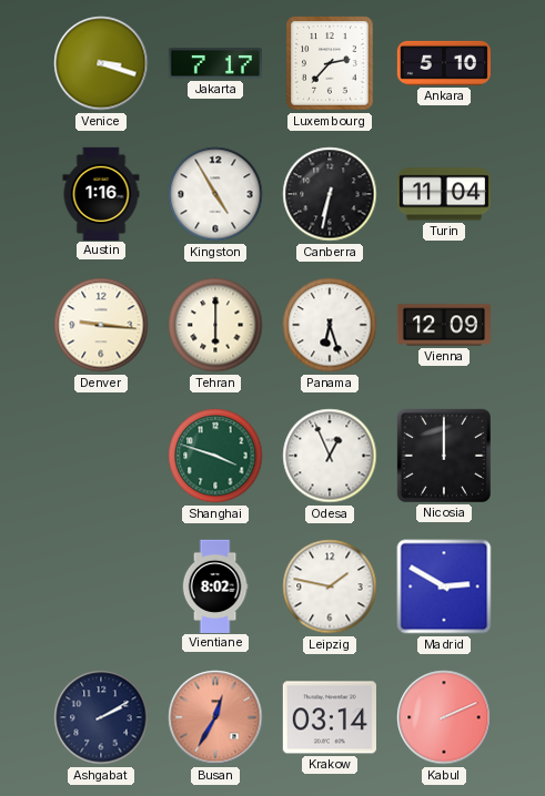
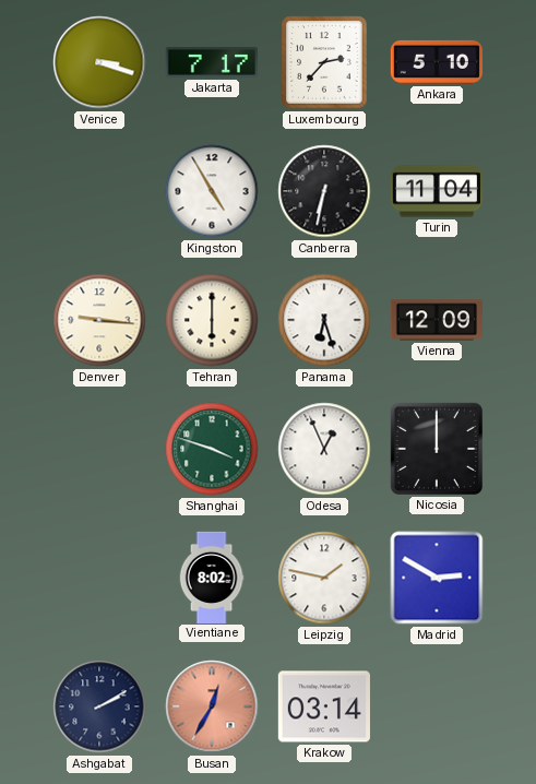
Austin: 1:16 -> none
Kabul: 2:11 -> none
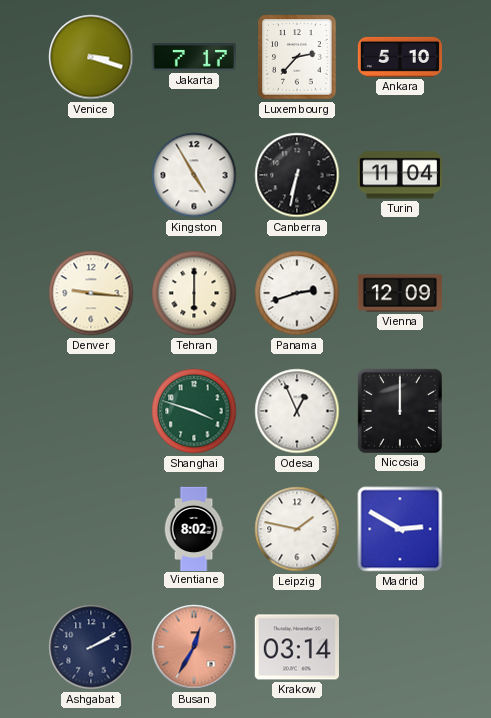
Panama: 6:27 -> 2:42
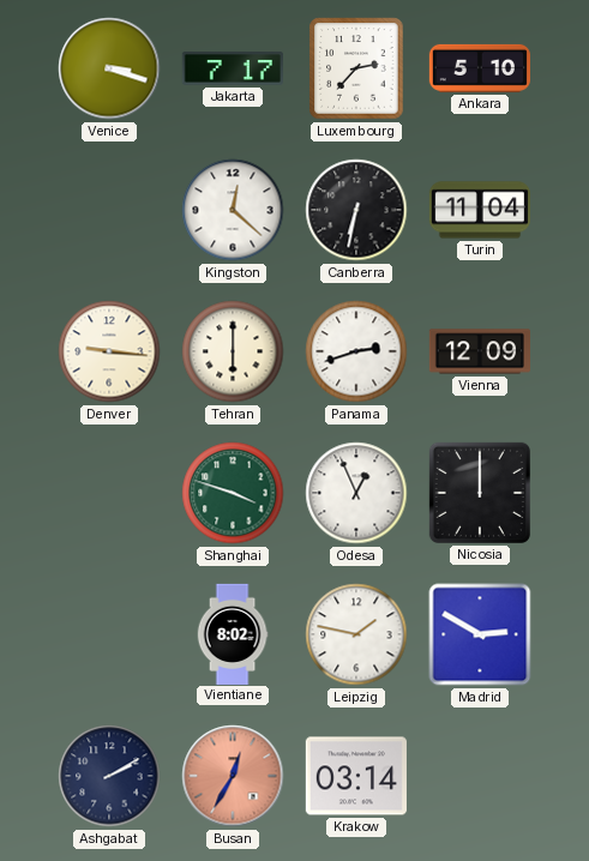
Kingston: 4:55 -> 12:22
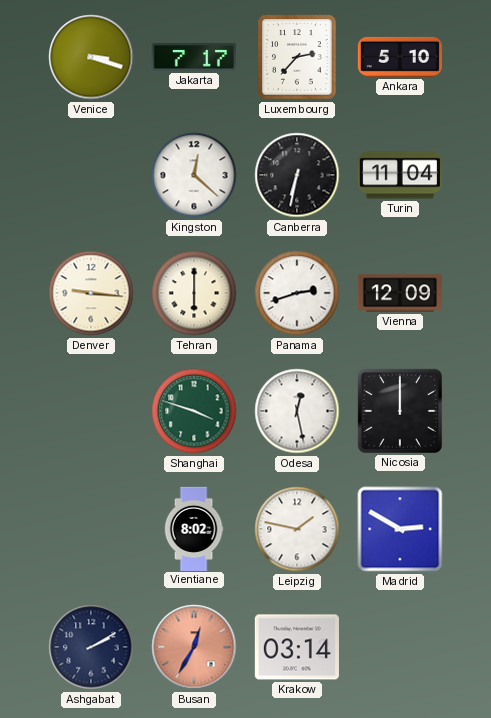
Odesa: 12:56 -> 12:28
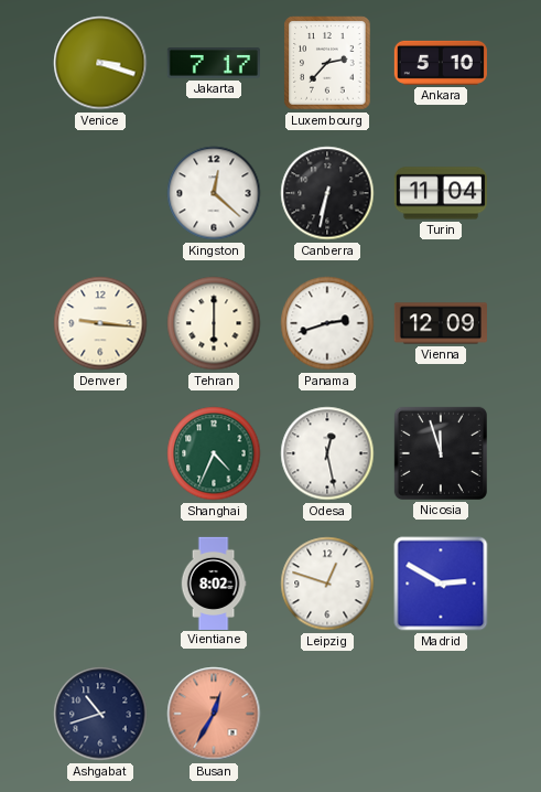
Shanghai: 3:48 -> 4:34
Nicosia: 12:00 -> 11:57
Leipzig: 1:47 -> 12:48
Ashgabat: 2:10 -> 10:42
Krakow: 03:14 -> none
